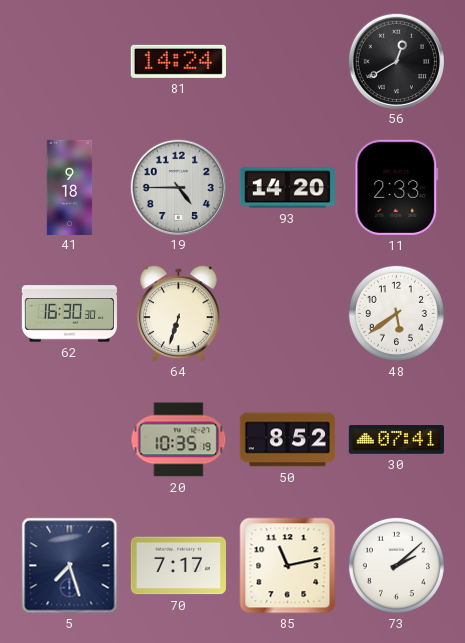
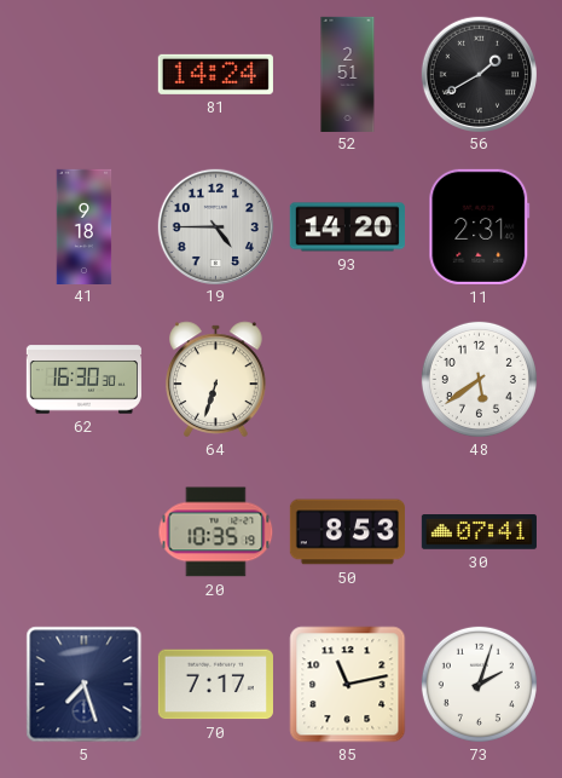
52: none -> 2:51
56: 12:40 -> 1:40
11: 2:33 -> 2:31
50: 8:52 -> 8:53
73: 2:08 -> 2:03
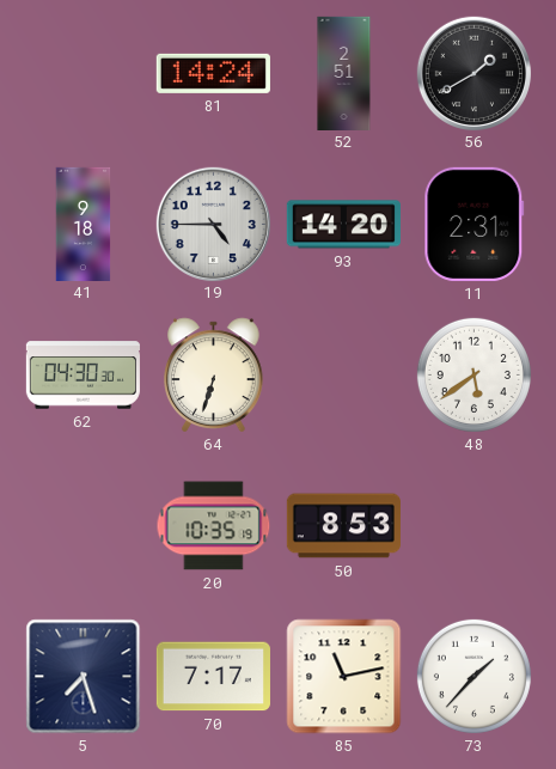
62: 16:30 -> 04:30
30: 07:41 -> none
73: 2:03 -> 1:37
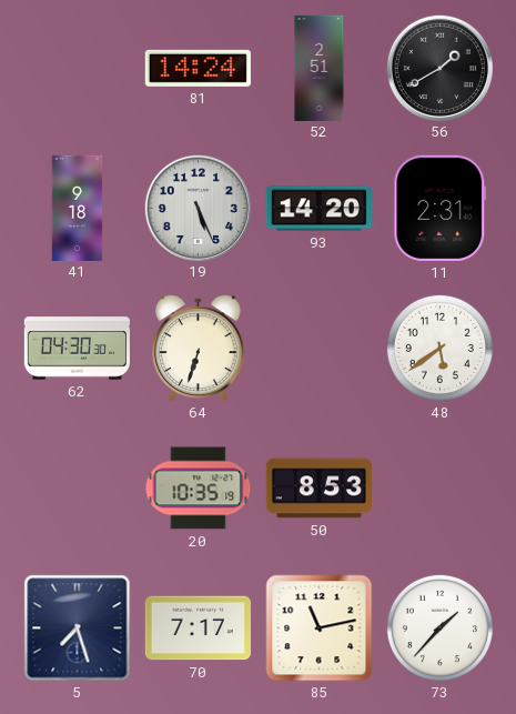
19: 4:45 -> 5:26
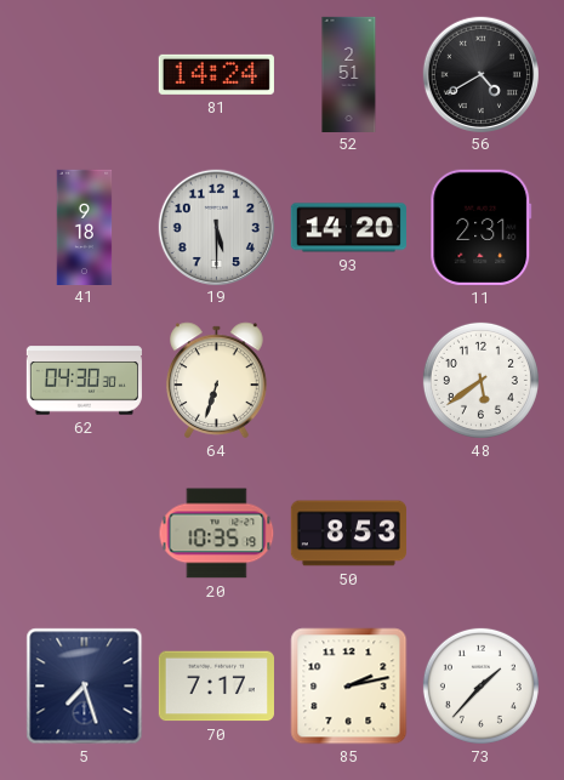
56: 1:40 -> 4:40
19: 5:26 -> 5:30
85: 11:13 -> 2:13
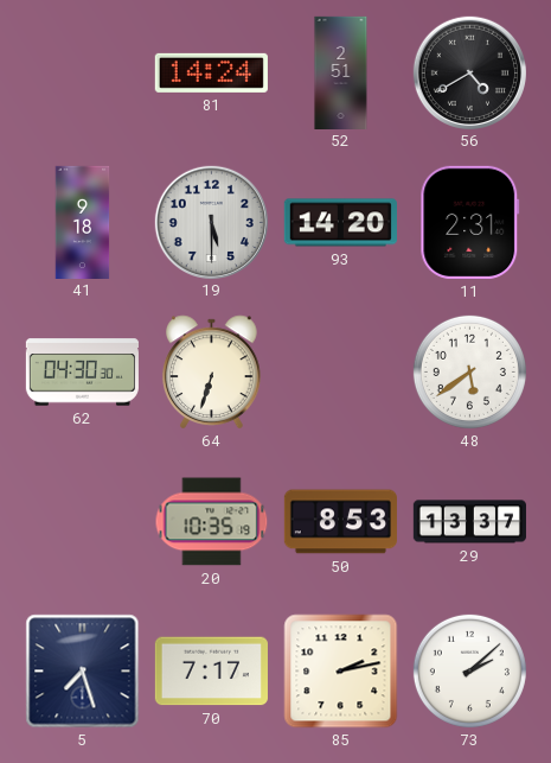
29: none -> 13:37
73: 1:37 -> 2:08
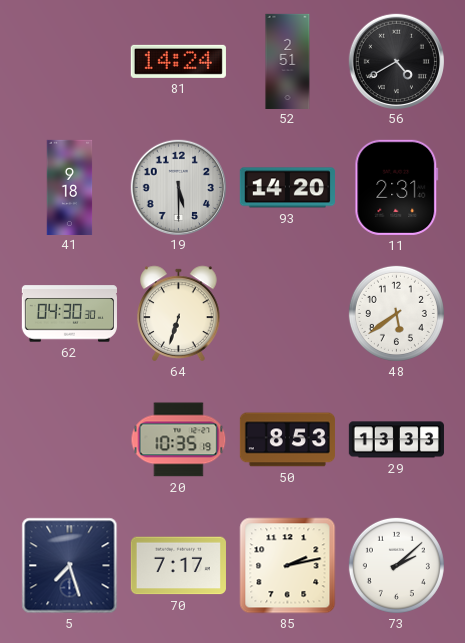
29: 13:37 -> 13:33
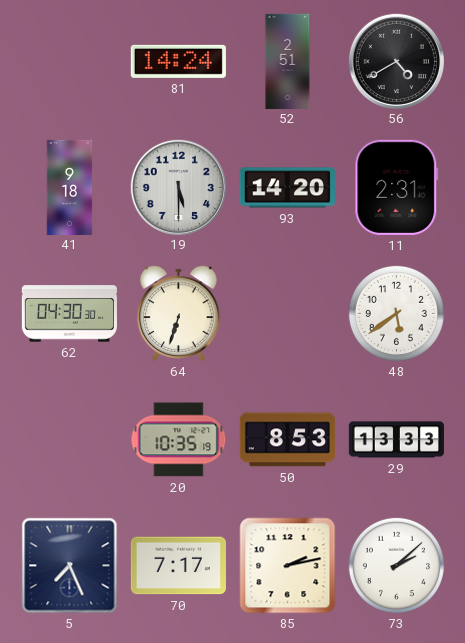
5: 7:27 -> 7:26
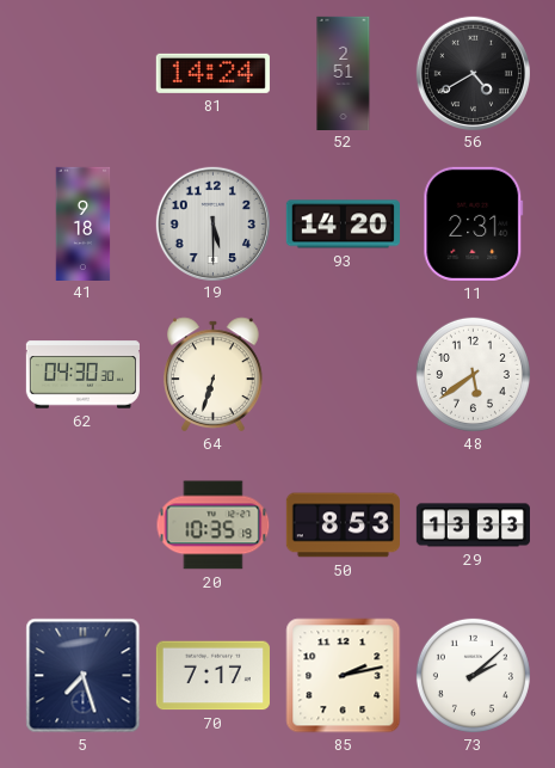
5: 7:26 -> 7:27
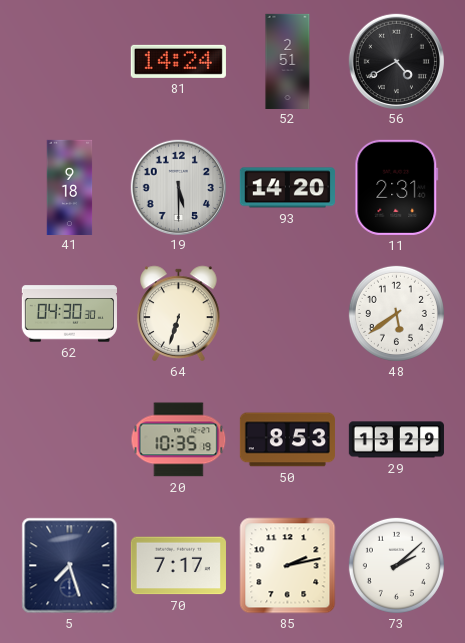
29: 13:33 -> 13:29
